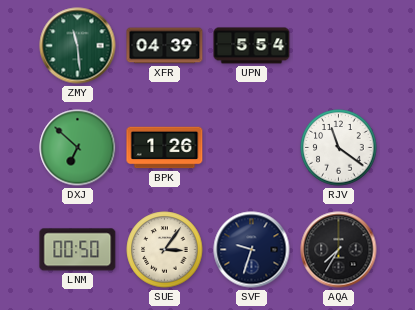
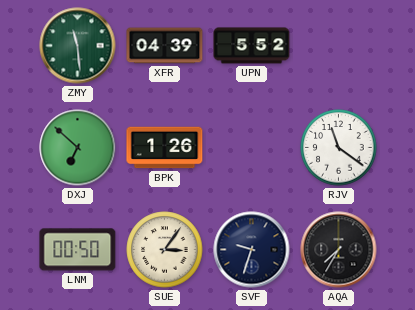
UPN: 5:54 -> 5:52
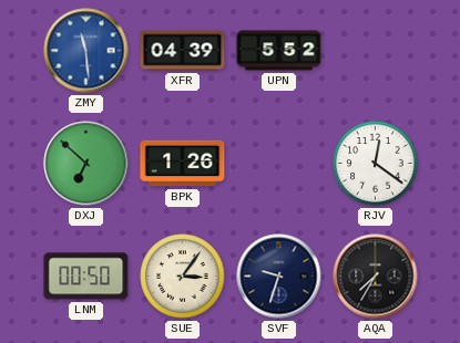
ZMY dial: green -> blue
RJV: 11:21 -> 12:21
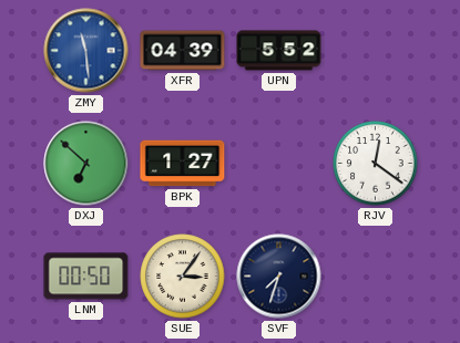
BPK: 1:26 -> 1:27
SVF: 9:33 -> 7:33
AQA: 7:35 -> none
